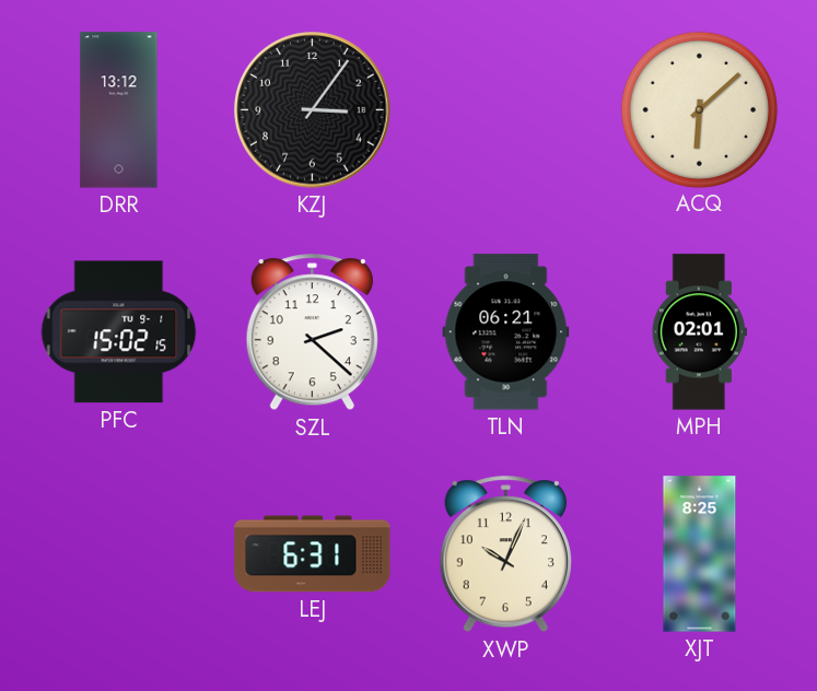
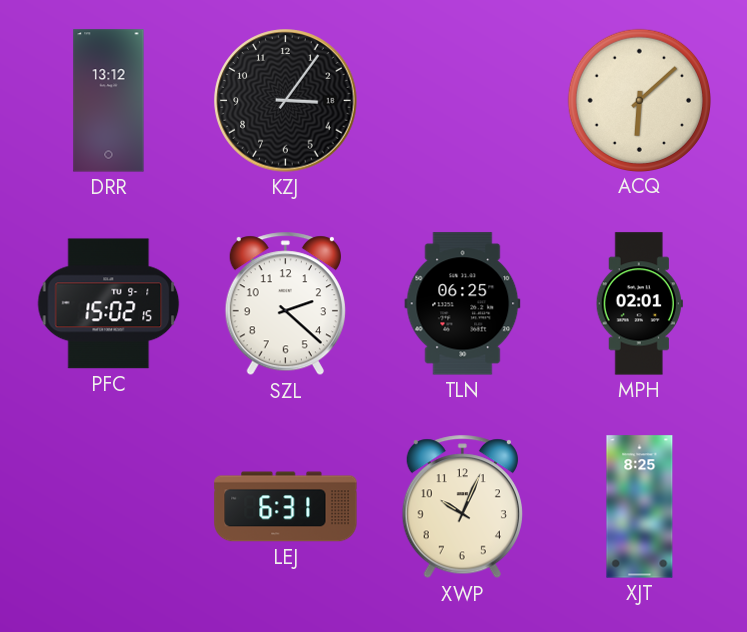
TLN: 06:21 -> 06:25
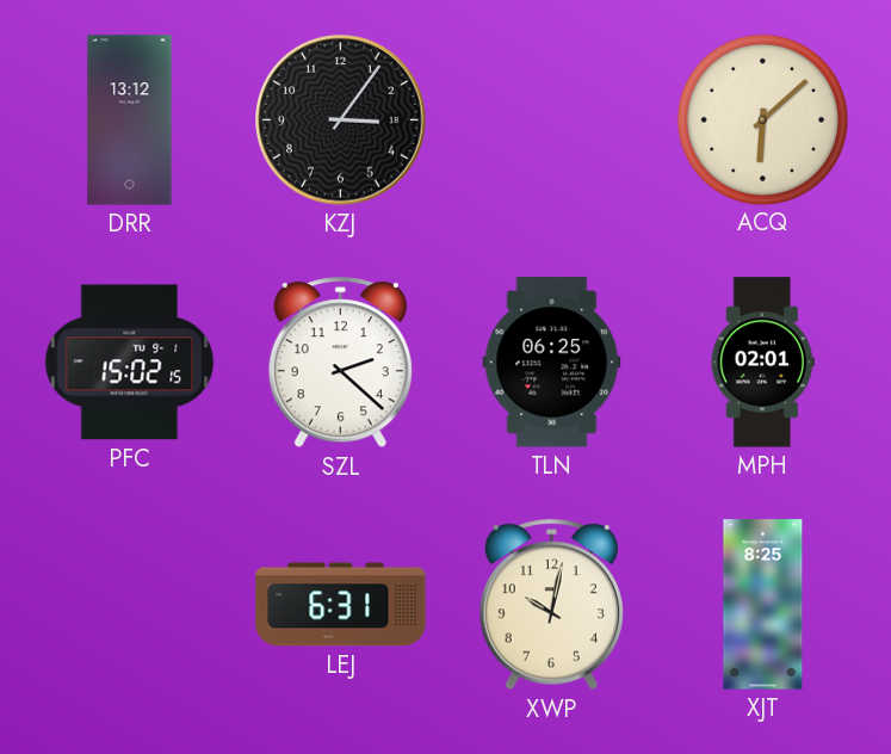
XWP: 10:04 -> 10:02
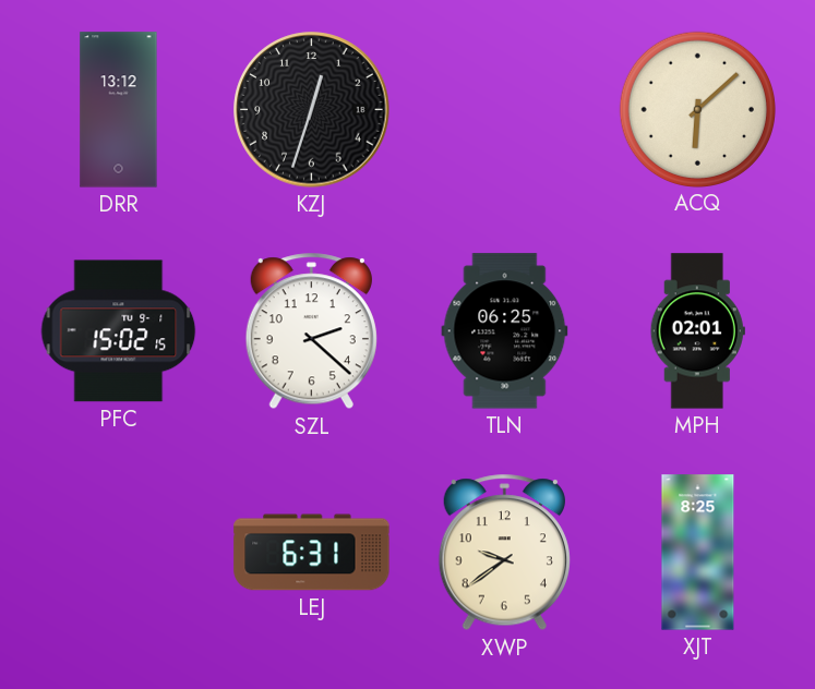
KZJ: 3:06 -> 12:33
XWP: 10:02 -> 9:39
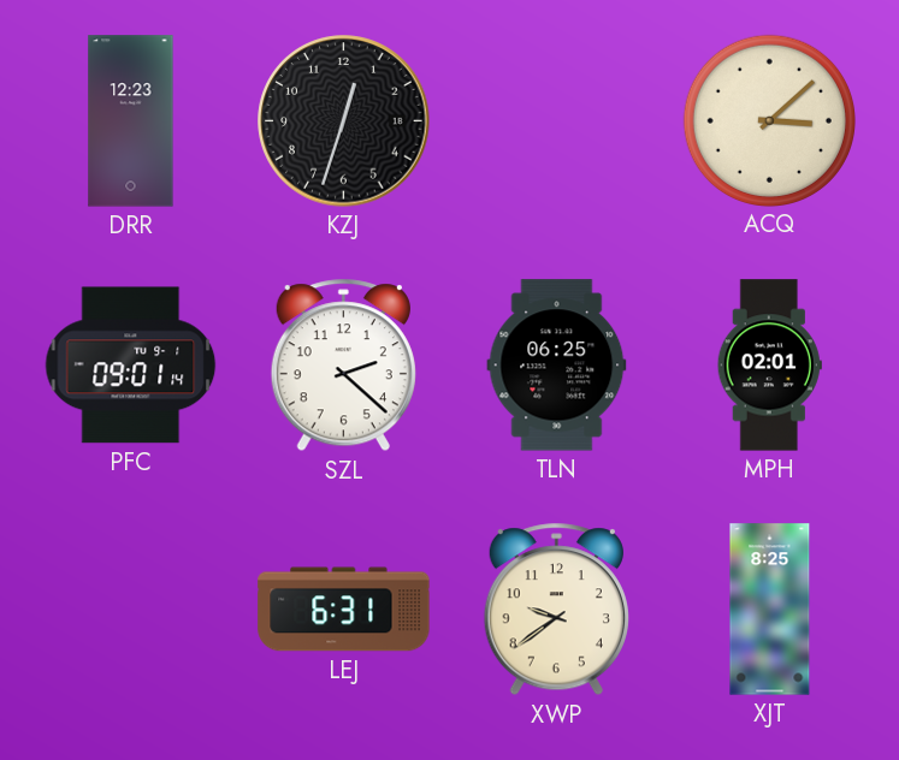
DRR: 13:12 -> 12:23
ACQ: 6:08 -> 3:08
PFC: 15:02 -> 09:01
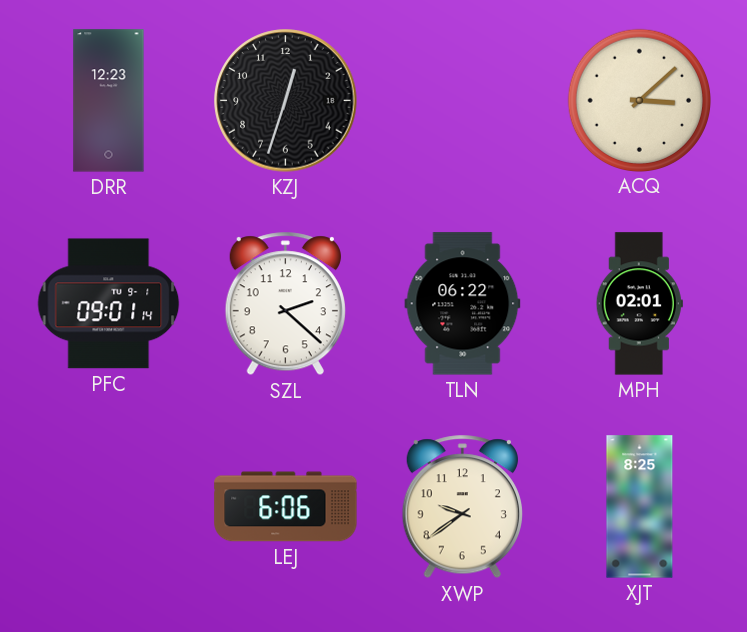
TLN: 06:25 -> 06:22
LEJ: 6:31 -> 6:06
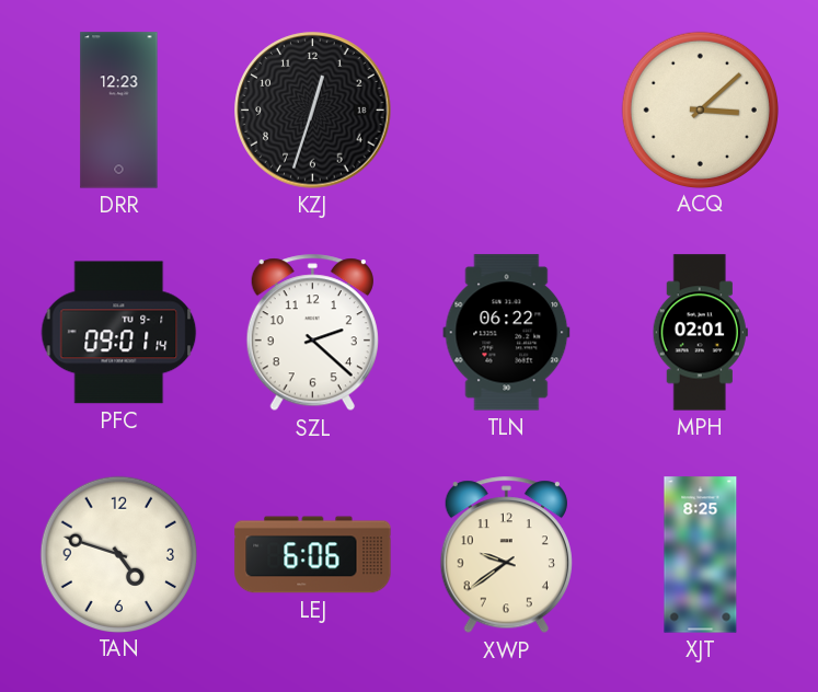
TAN: none -> 4:48
